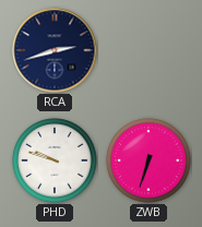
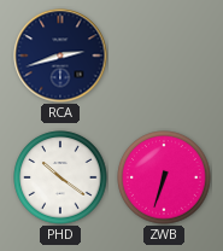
PHD: 9:48 -> 10:21
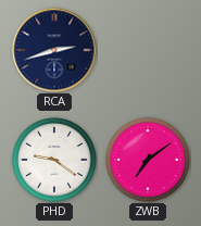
PHD: 10:21 -> 9:21
ZWB: 6:33 -> 7:09
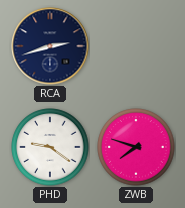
ZWB: 7:09 -> 7:48
